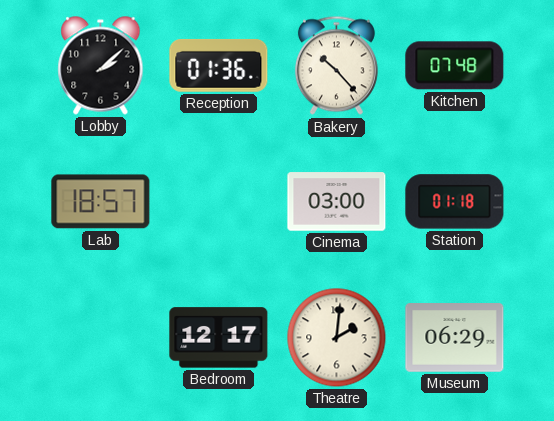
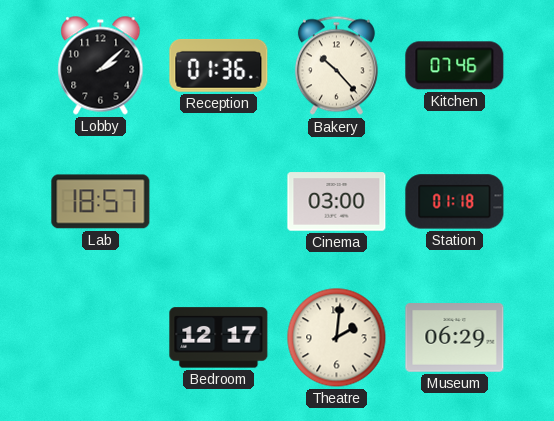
Kitchen: 07:48 -> 07:46
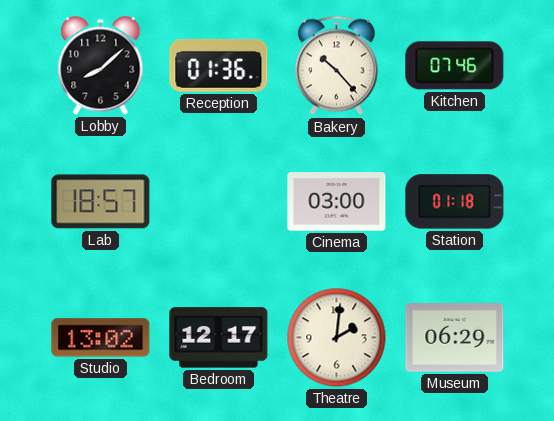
Lobby: 2:08 -> 8:08
Studio: none -> 13:02
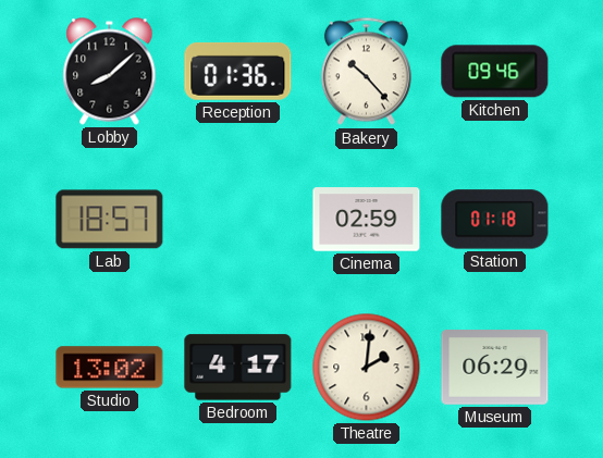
Kitchen: 07:46 -> 09:46
Cinema: 03:00 -> 02:59
Bedroom: 12:17 -> 4:17
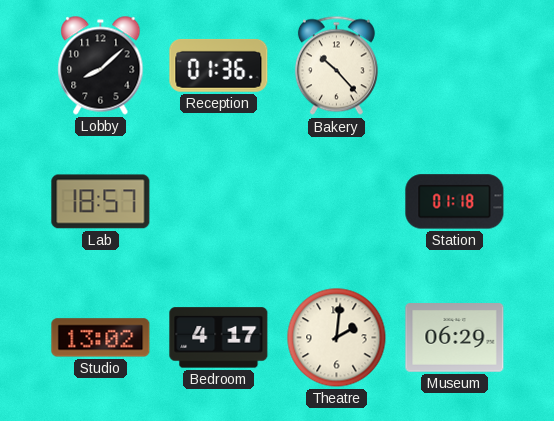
Kitchen: 09:46 -> none
Cinema: 02:59 -> none
